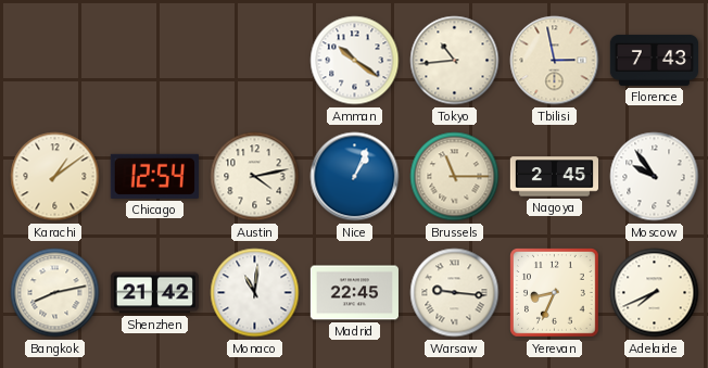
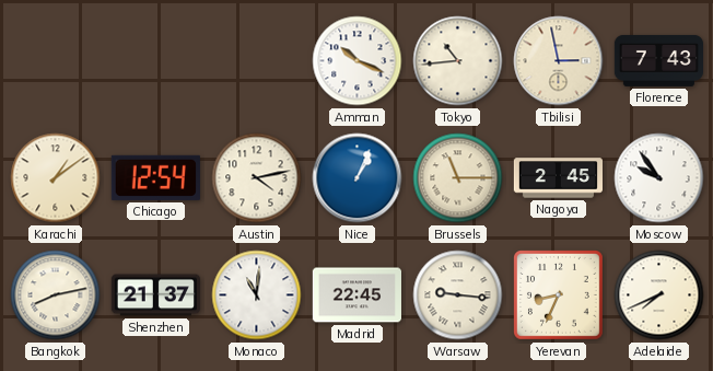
Amman: 10:21 -> 10:19
Shenzhen: 21:42 -> 21:37
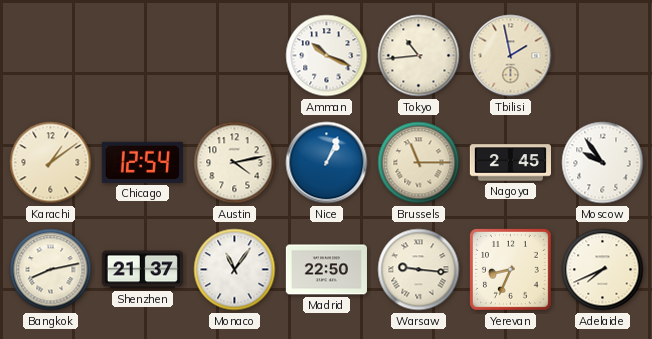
Tbilisi: 2:58 -> 1:58
Florence: 7:43 -> none
Monaco: 11:01 -> 11:06
Madrid: 22:45 -> 22:50
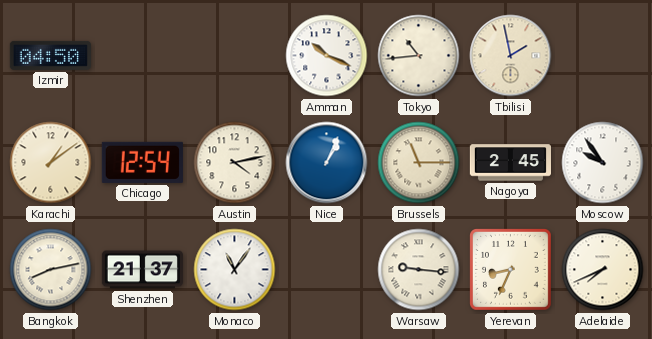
Izmir: none -> 04:50
Madrid: 22:50 -> none
